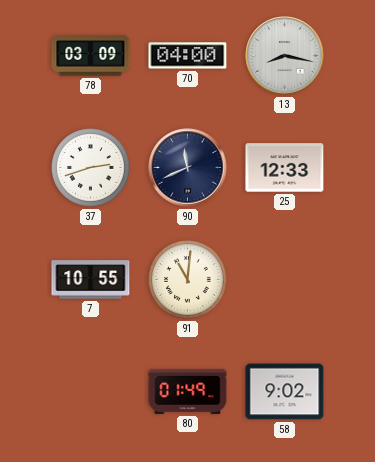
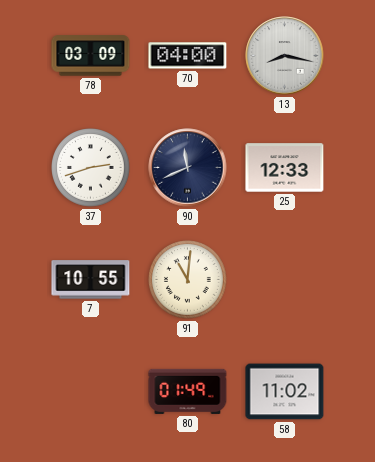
58: 9:02 -> 11:02
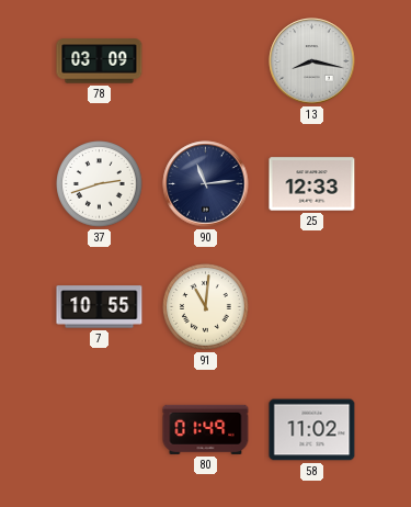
70: 04:00 -> none
90: 11:41 -> 11:14
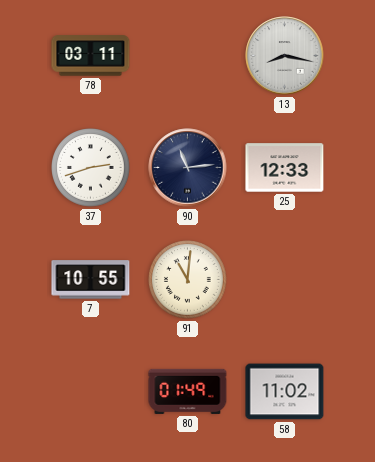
78: 03:09 -> 03:11
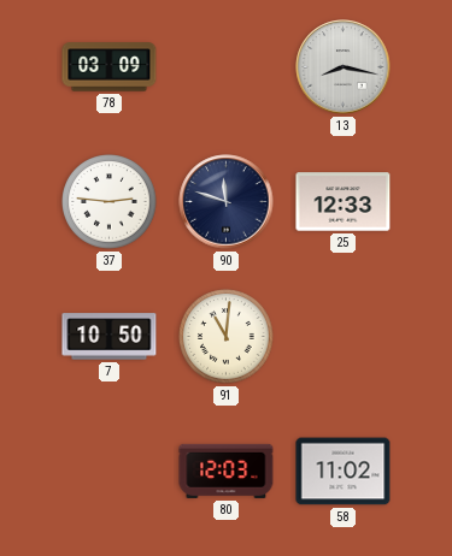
78: 03:11 -> 03:09
37: 2:42 -> 2:46
90: 11:14 -> 11:48
7: 10:55 -> 10:50
80: 01:49 -> 12:03
